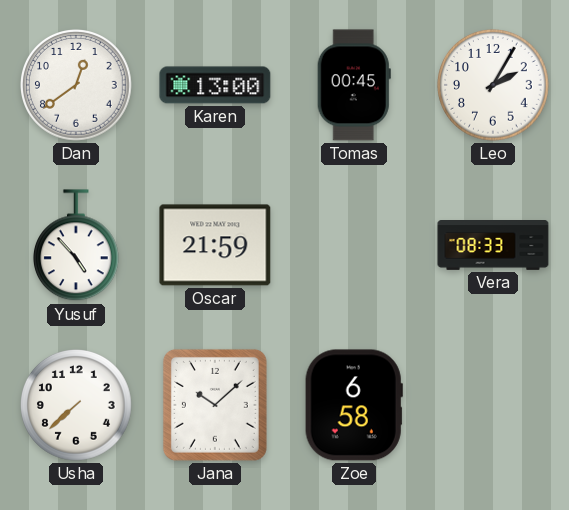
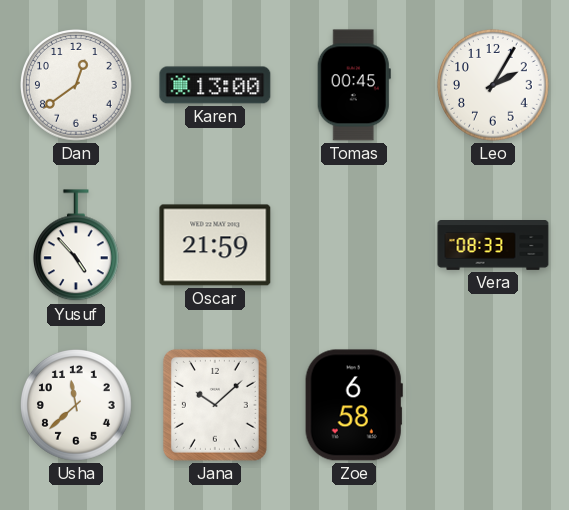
Usha: 7:38 -> 11:38
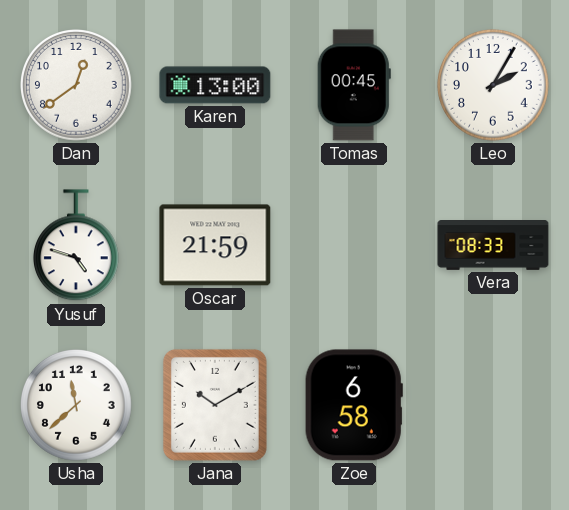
Yusuf: 4:53 -> 4:48
Jana: 10:08 -> 10:10
